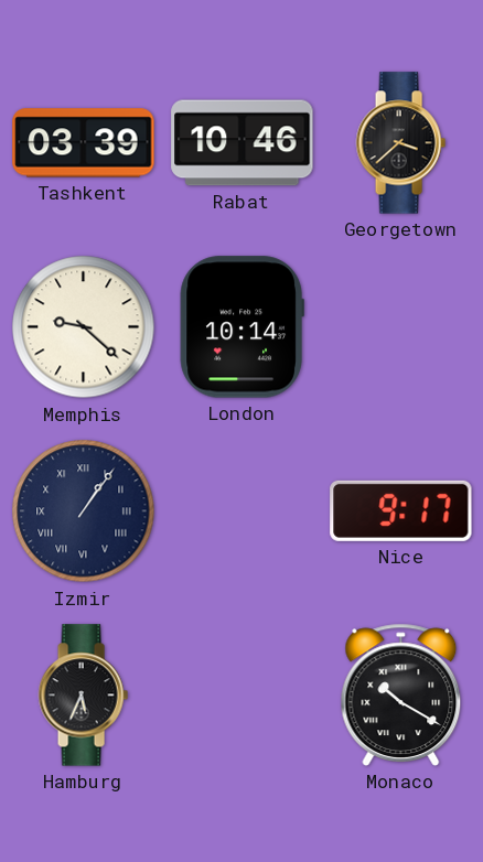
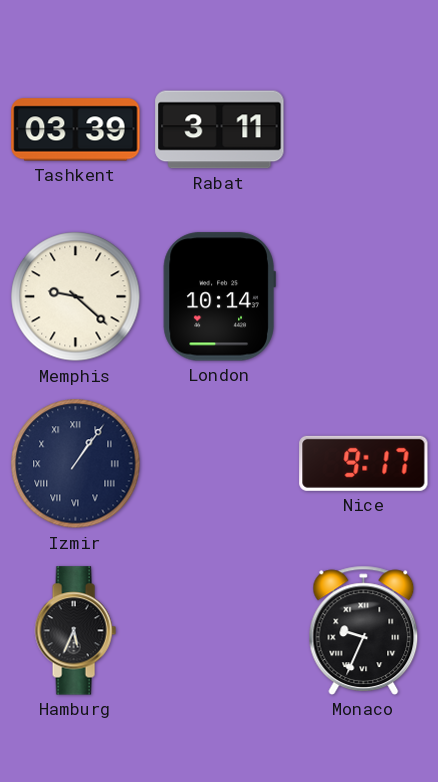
Rabat: 10:46 -> 3:11
Georgetown: 3:38 -> none
Monaco: 10:20 -> 9:34
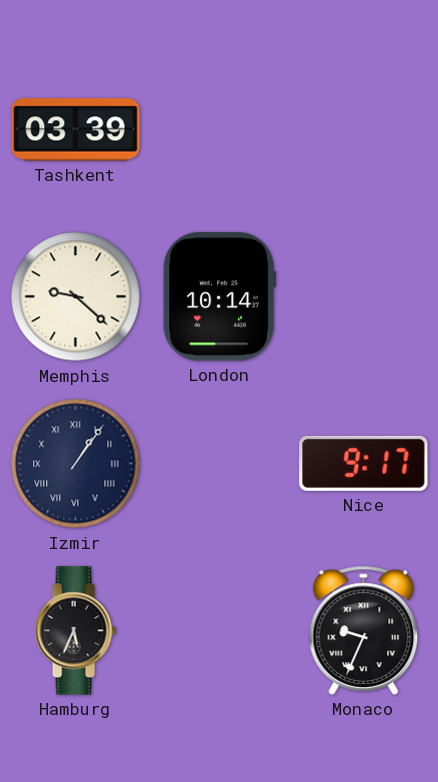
Rabat: 3:11 -> none
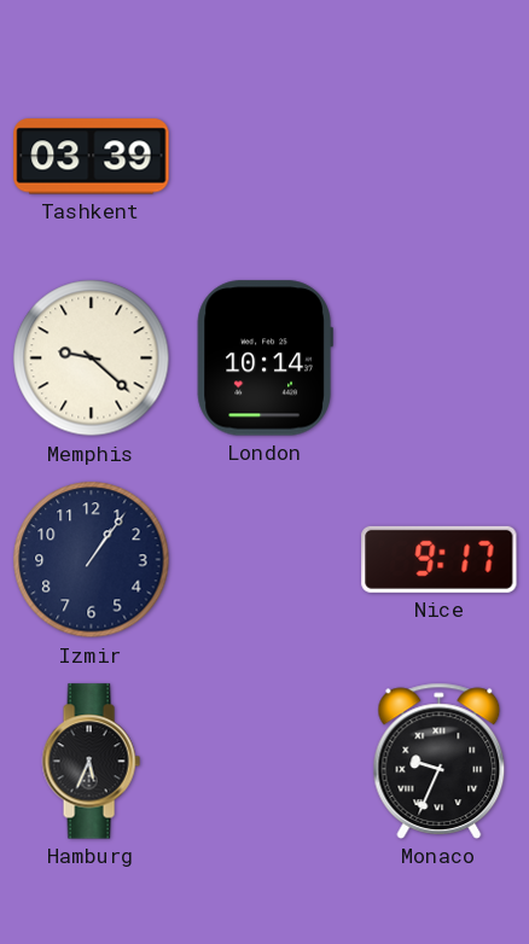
Izmir numerals: Roman -> Arabic
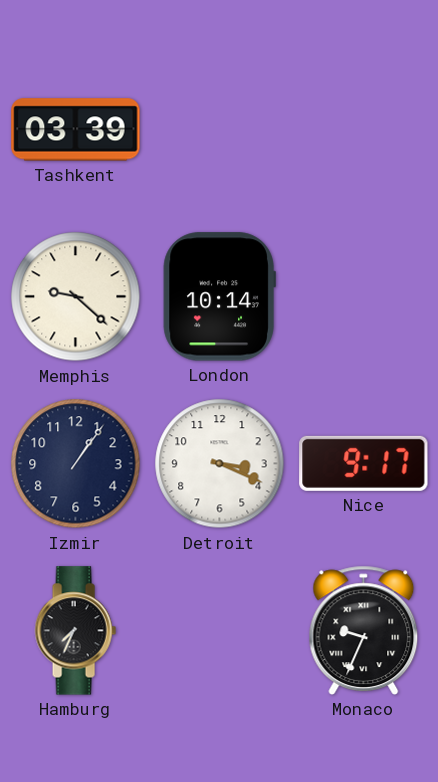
Detroit: none -> 3:19
Hamburg: 5:34 -> 7:34
